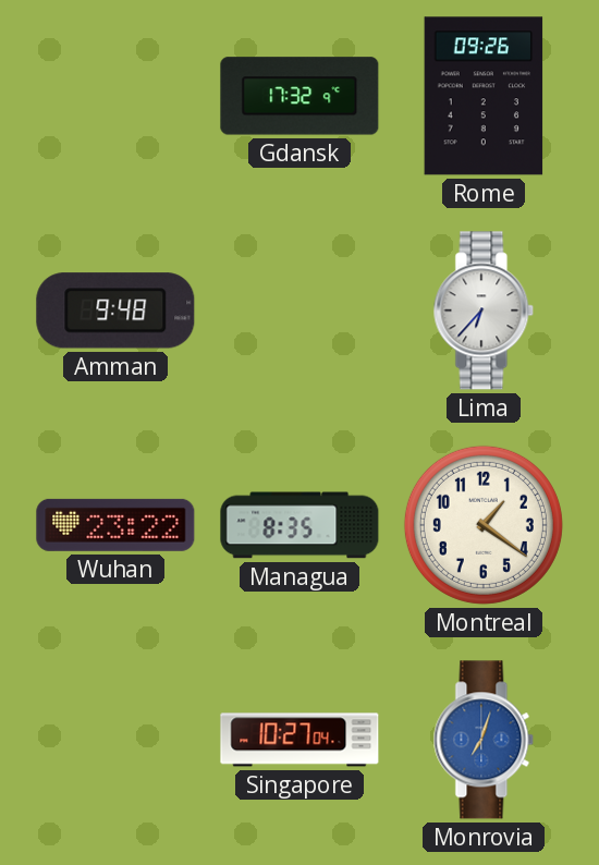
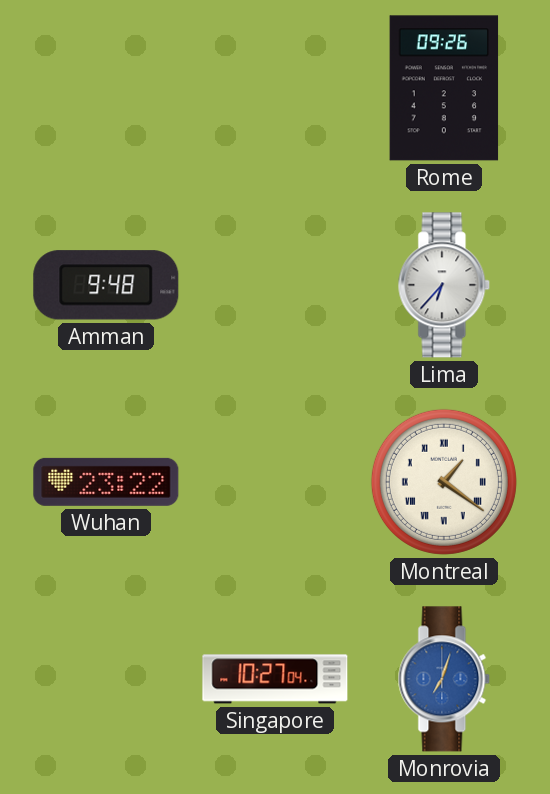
Gdansk: 17:32 -> none
Managua: 8:35 -> none
Montreal numerals: Arabic -> Roman
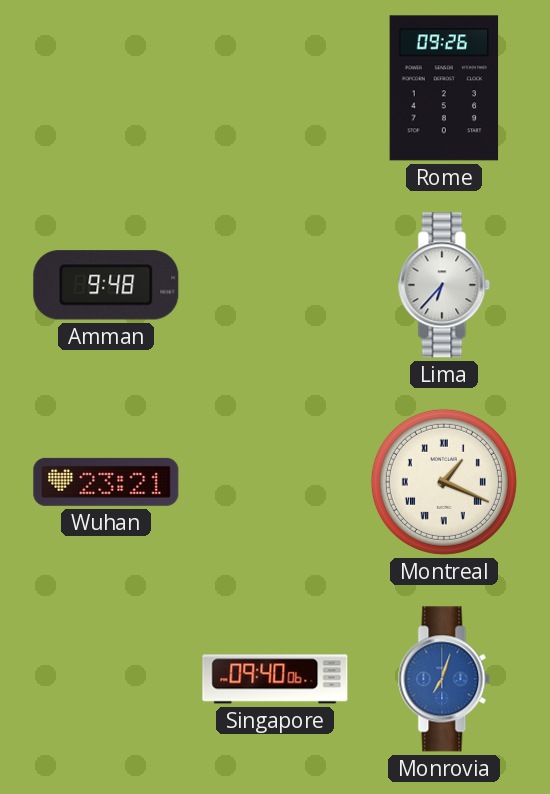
Wuhan: 23:22 -> 23:21
Montreal: 1:21 -> 1:19
Singapore: 10:27 -> 09:40
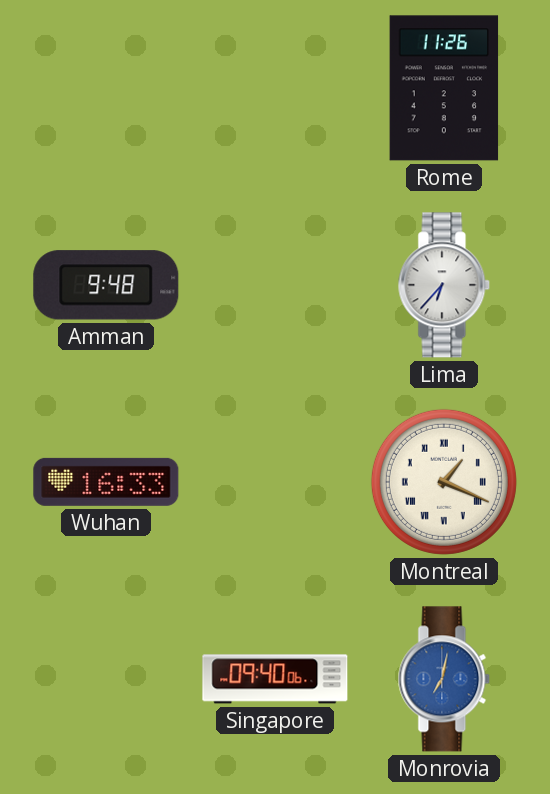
Rome: 09:26 -> 11:26
Wuhan: 23:21 -> 16:33
Monrovia: 7:03 -> 7:02
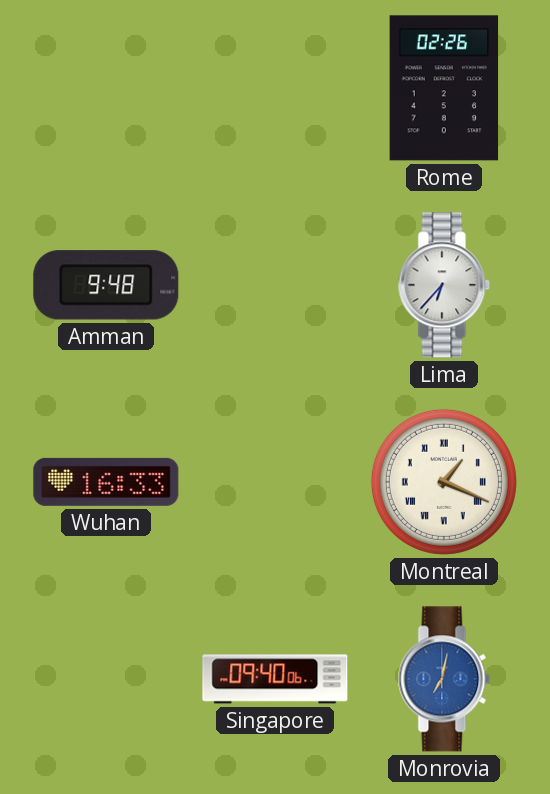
Rome: 11:26 -> 02:26
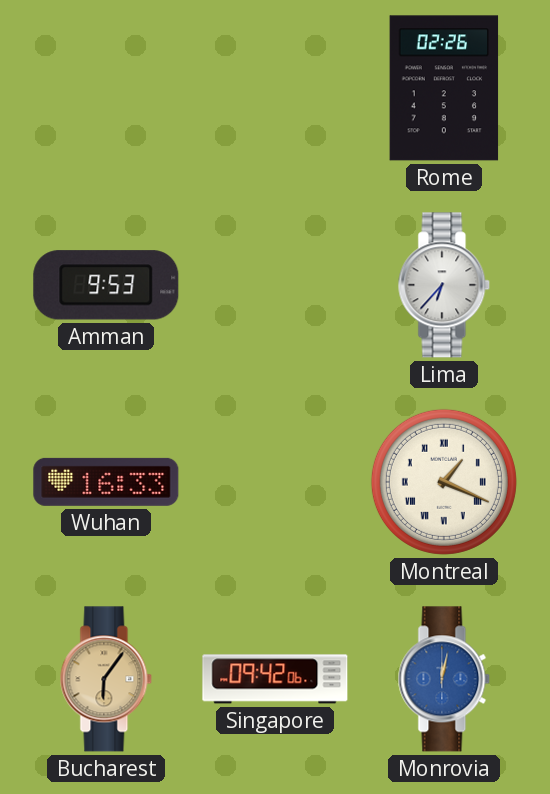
Amman: 9:48 -> 9:53
Bucharest: none -> 6:06
Singapore: 09:40 -> 09:42
Monrovia: 7:02 -> 12:02
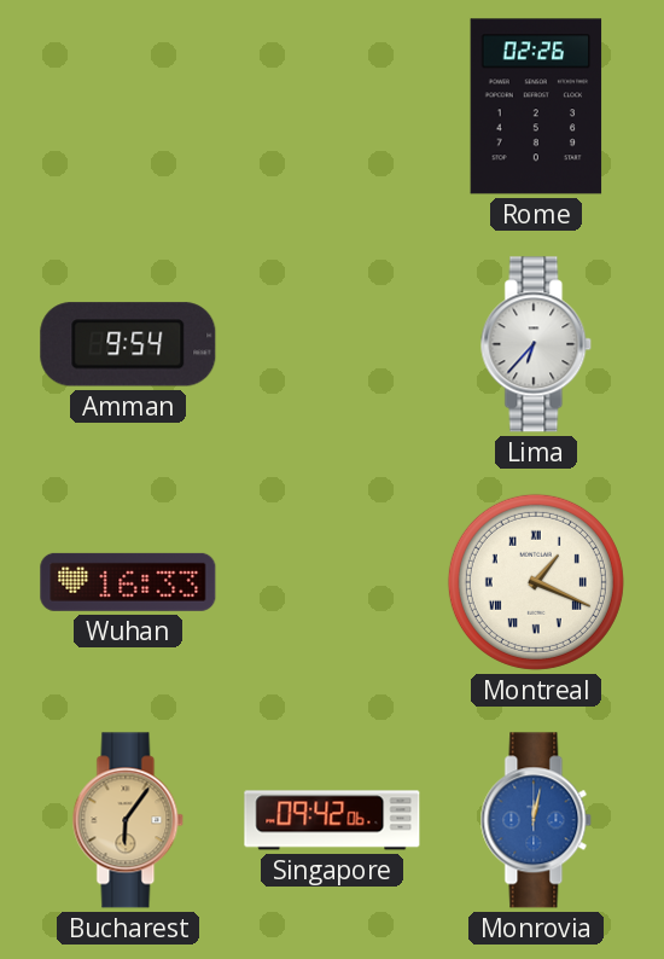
Amman: 9:53 -> 9:54
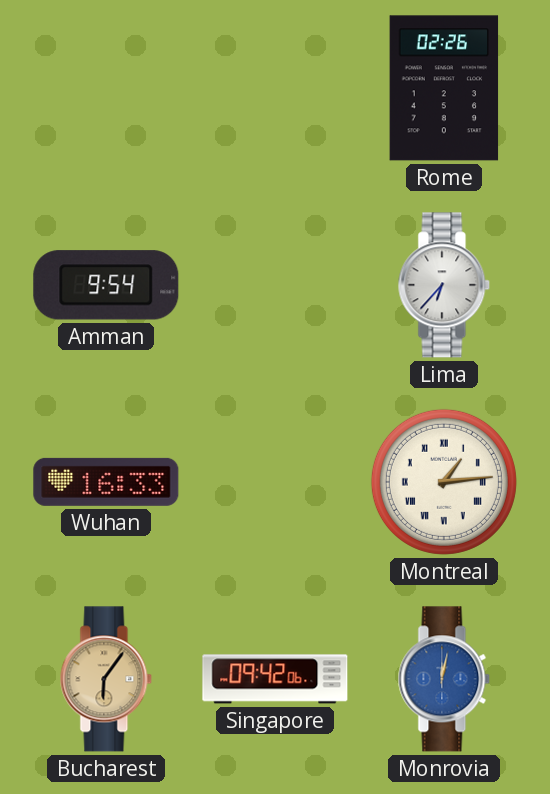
Montreal: 1:19 -> 1:14
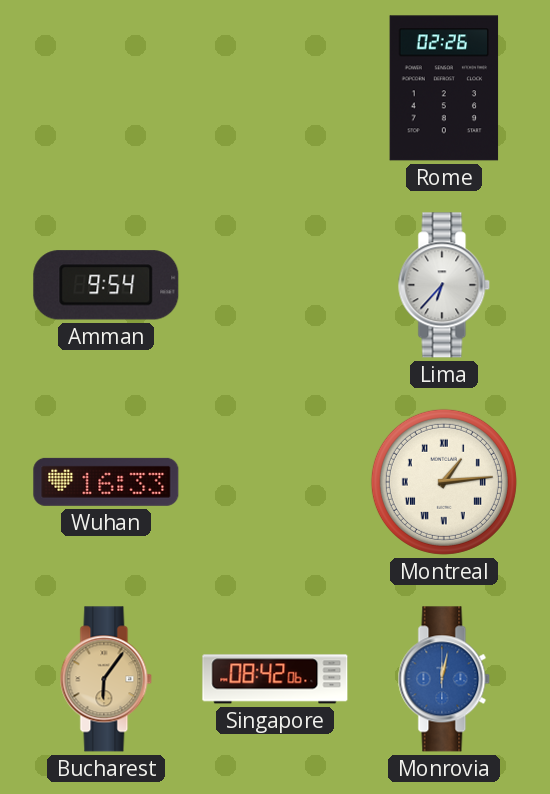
Singapore: 09:42 -> 08:42
